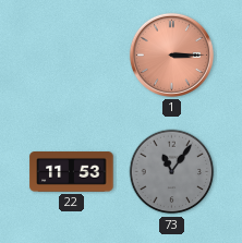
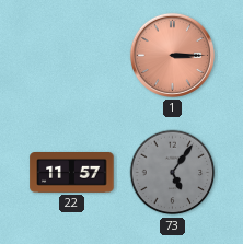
22: 11:53 -> 11:57
73: 11:06 -> 5:06
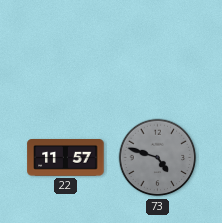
1: 3:15 -> none
73: 5:06 -> 4:48
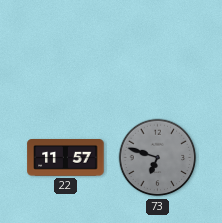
73: 4:48 -> 6:48
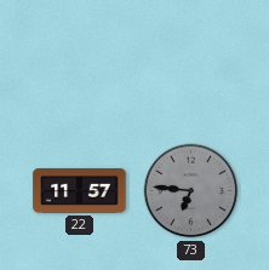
73: 6:48 -> 6:46
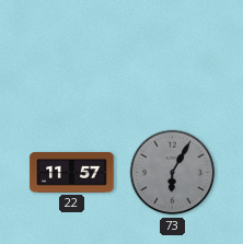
73: 6:46 -> 6:05
